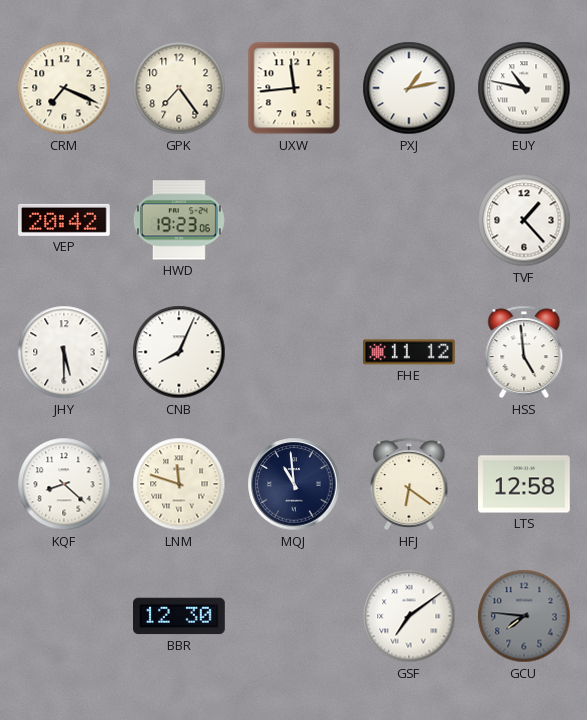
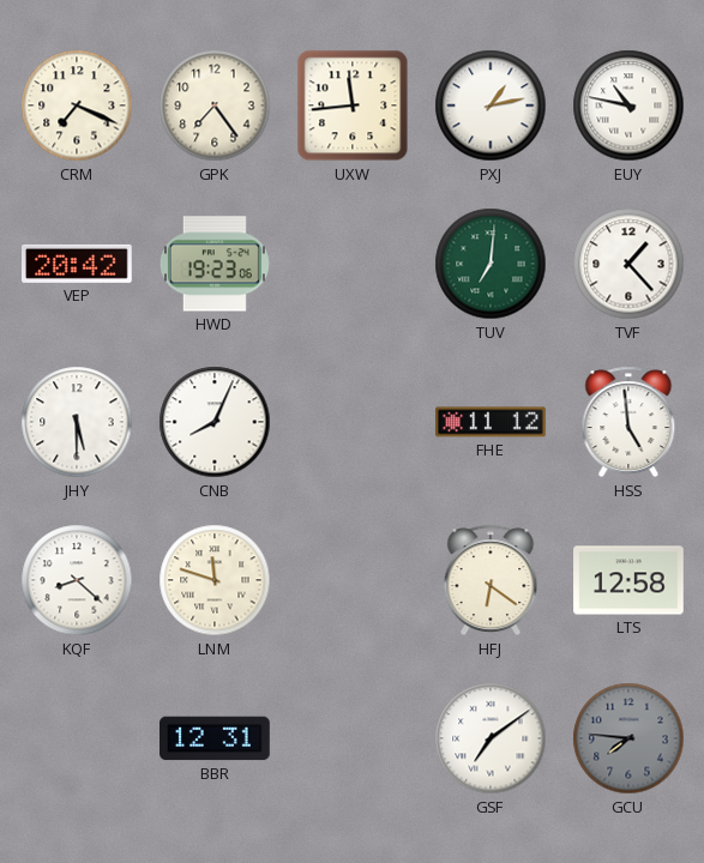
TUV: none -> 7:01
MQJ: 10:59 -> none
BBR: 12:30 -> 12:31
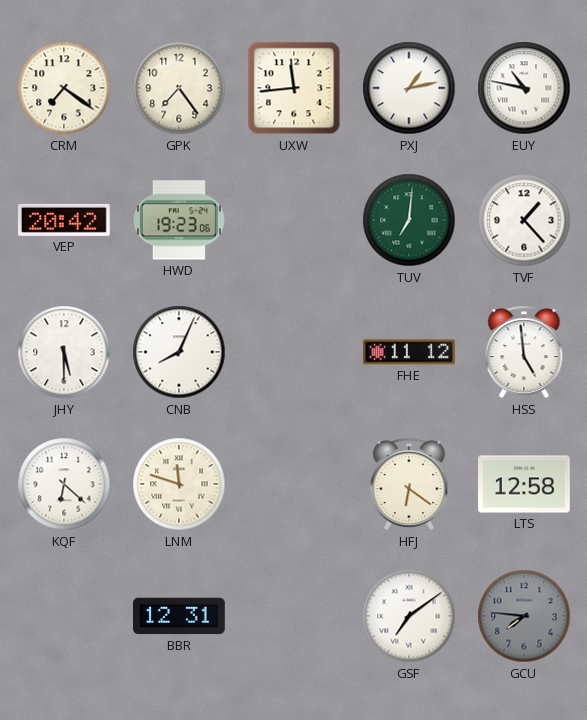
CRM: 7:19 -> 7:21
KQF: 8:22 -> 6:22
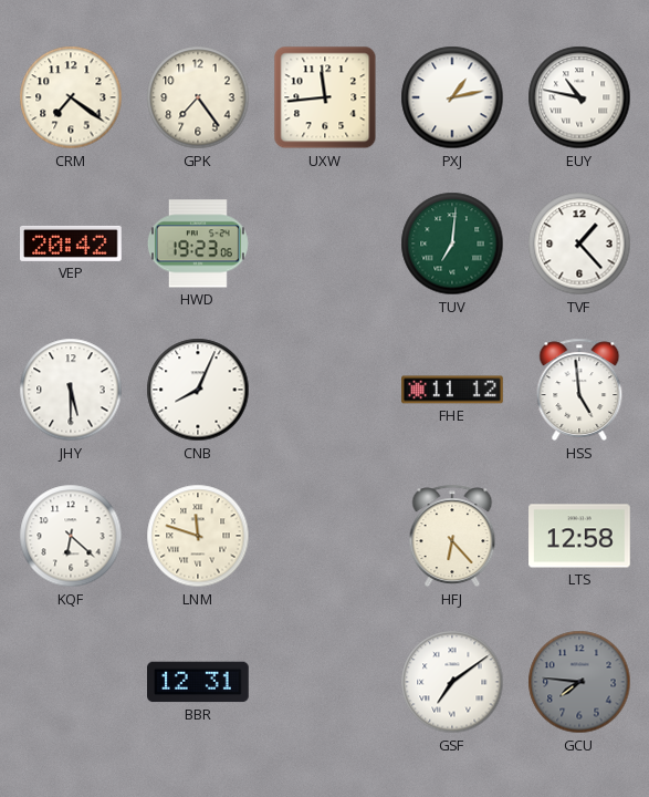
HFJ: 6:21 -> 6:23
